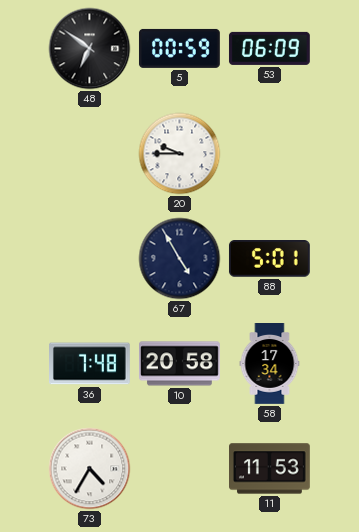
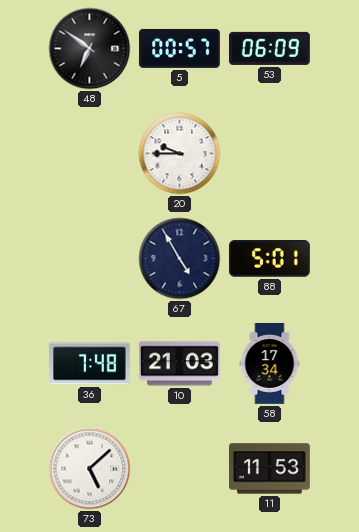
5: 00:59 -> 00:57
10: 20:58 -> 21:03
73: 4:35 -> 5:08
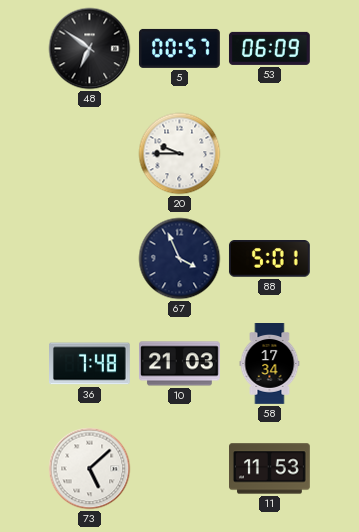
67: 4:55 -> 3:56
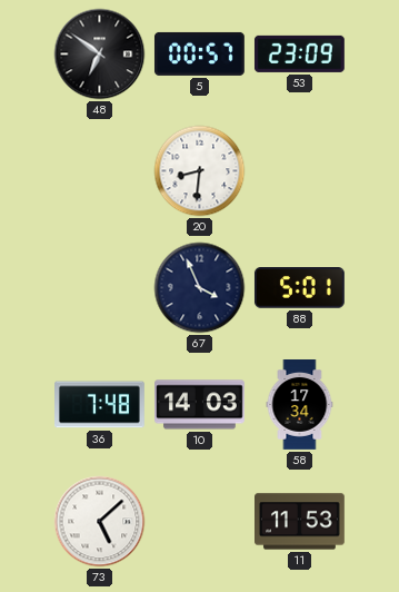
53: 06:09 -> 23:09
20: 9:45 -> 8:31
10: 21:03 -> 14:03
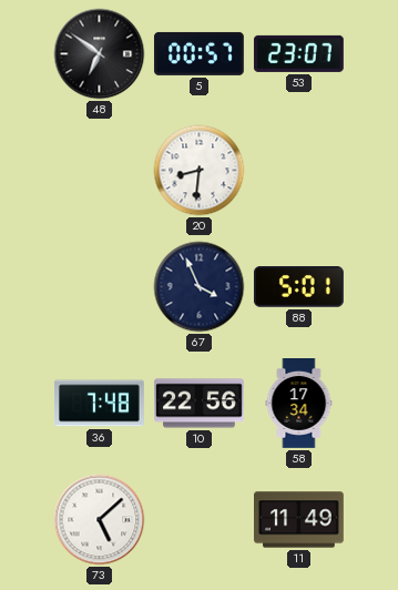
53: 23:09 -> 23:07
10: 14:03 -> 22:56
11: 11:53 -> 11:49
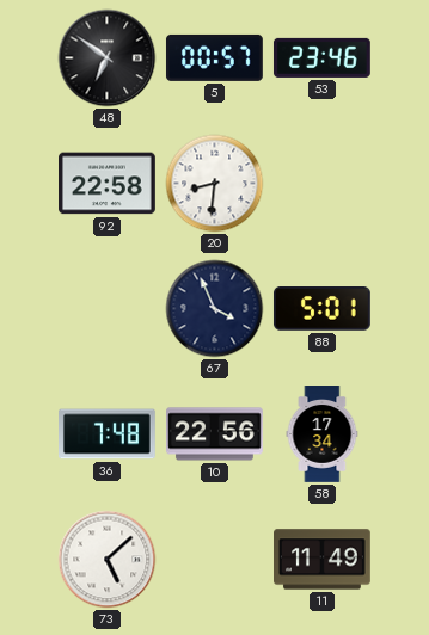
53: 23:07 -> 23:46
92: none -> 22:58
